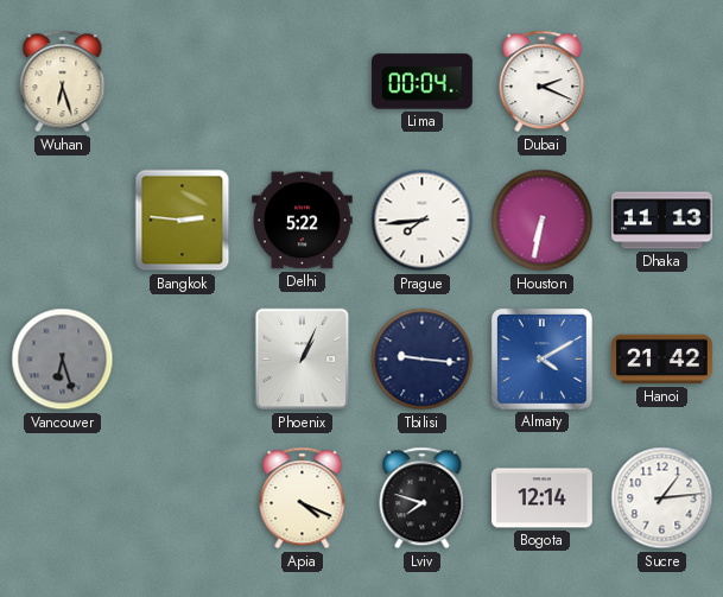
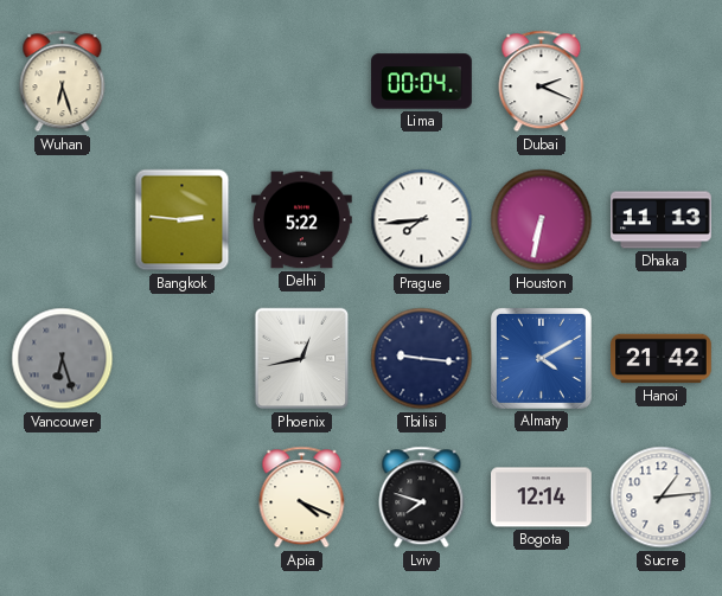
Phoenix: 1:04 -> 12:43
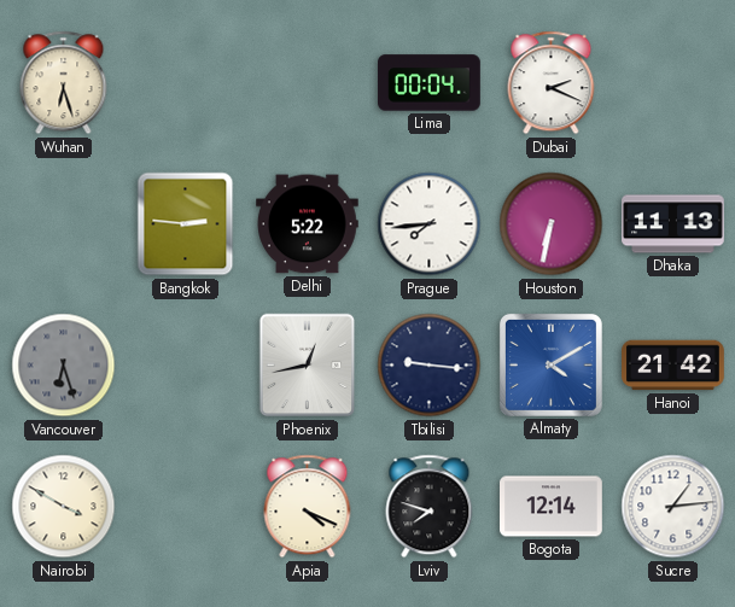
Nairobi: none -> 3:50
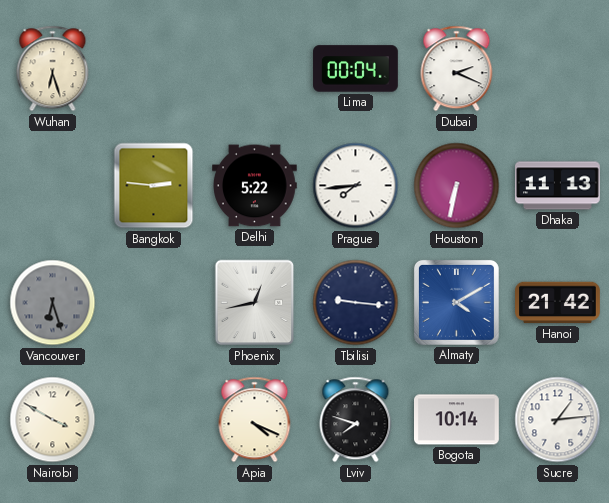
Bogota: 12:14 -> 10:14
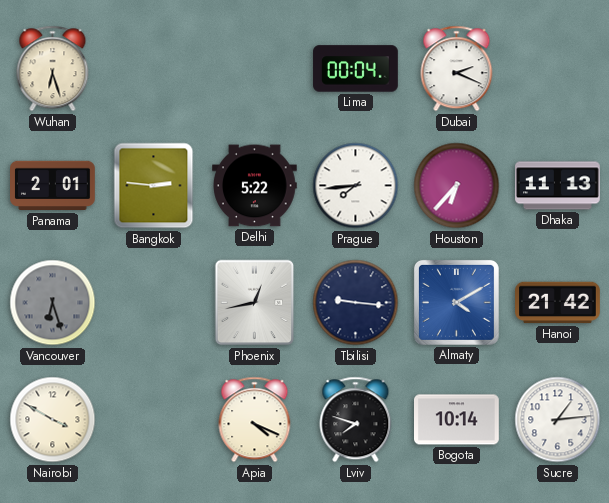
Panama: none -> 2:01
Houston: 6:32 -> 6:37
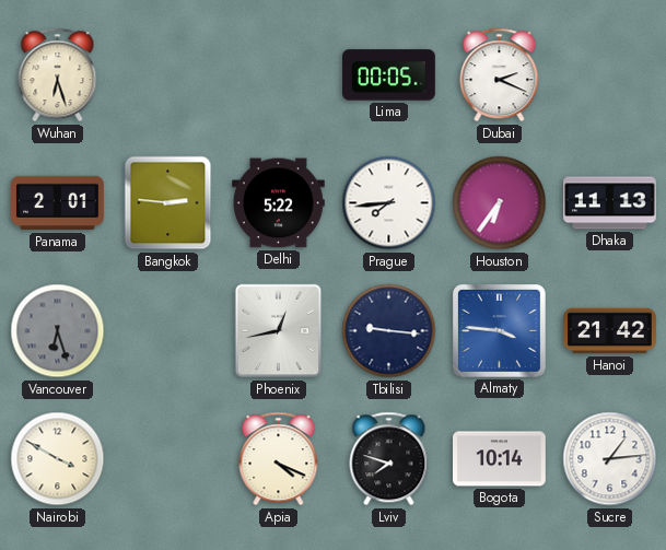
Lima: 00:04 -> 00:05
Houston: 6:37 -> 6:36
Almaty: 4:10 -> 3:46
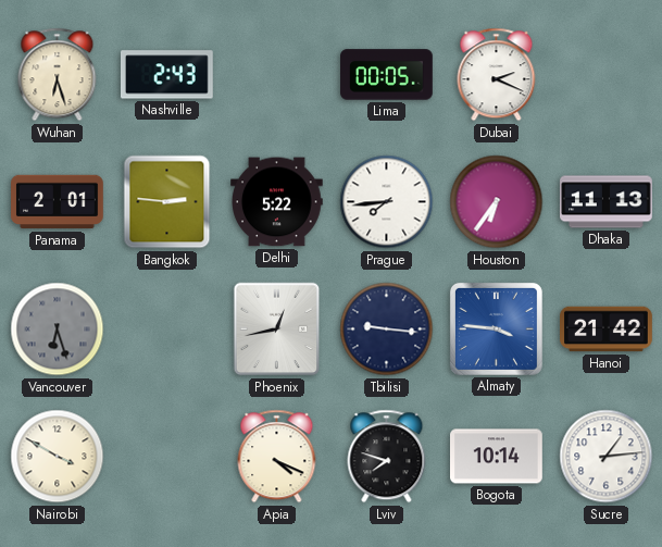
Nashville: none -> 2:43
